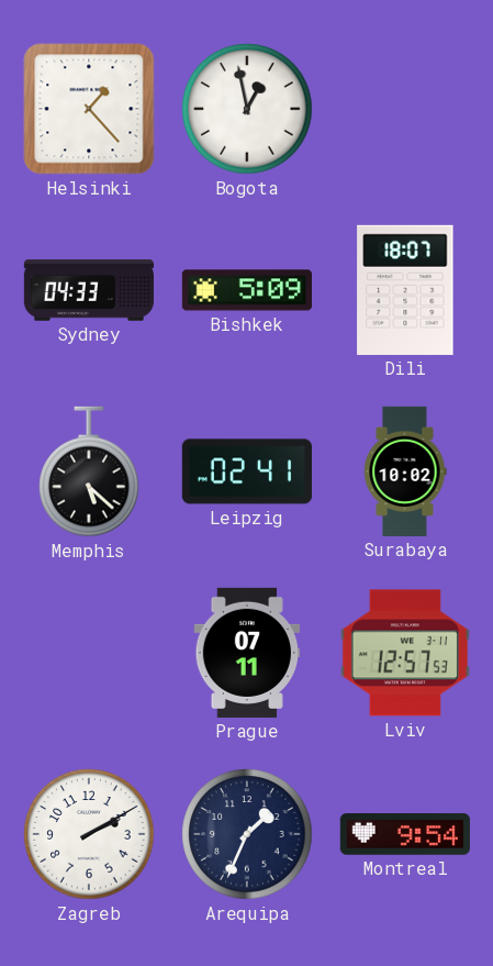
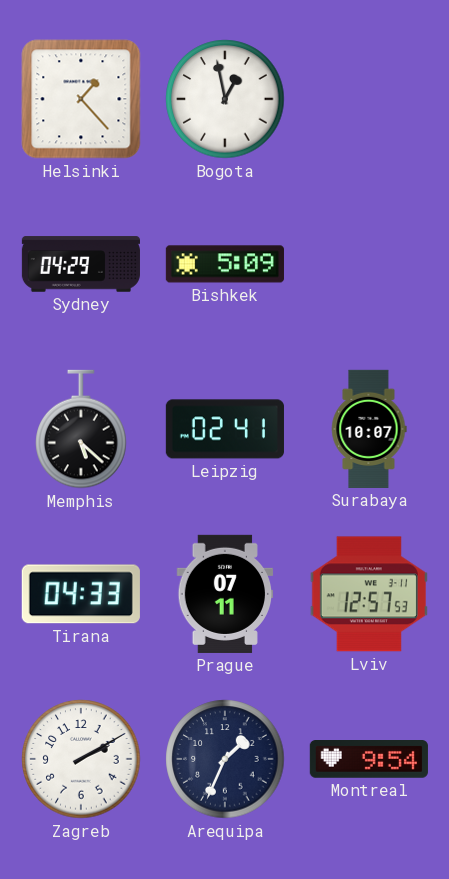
Sydney: 04:33 -> 04:29
Dili: 18:07 -> none
Surabaya: 10:02 -> 10:07
Tirana: none -> 04:33
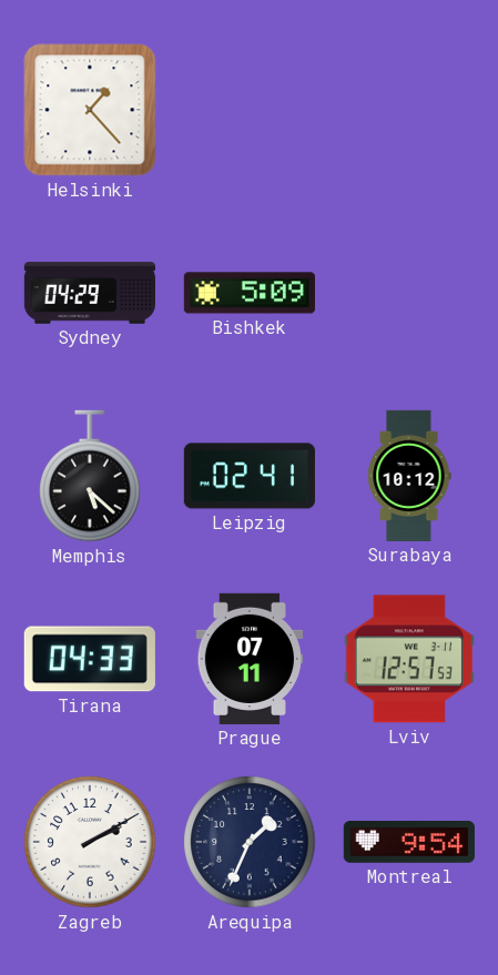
Bogota: 12:58 -> none
Surabaya: 10:07 -> 10:12
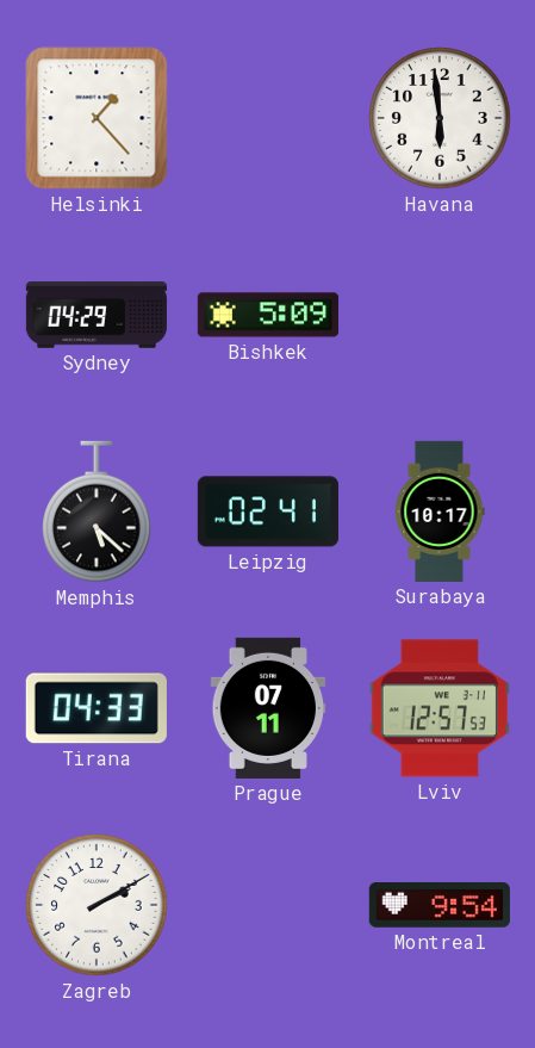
Havana: none -> 5:59
Surabaya: 10:12 -> 10:17
Arequipa: 1:34 -> none
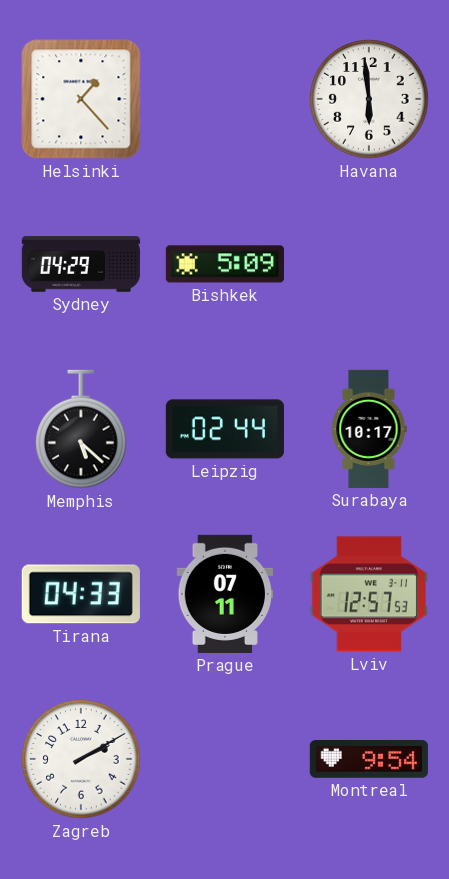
Leipzig: 02:41 -> 02:44
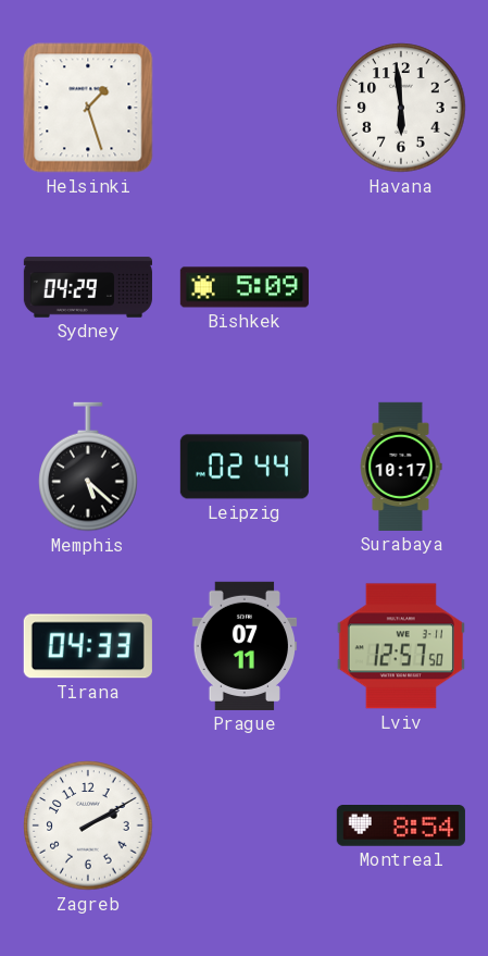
Helsinki: 1:23 -> 1:27
Lviv: 12:57:53 -> 12:57:50
Montreal: 9:54 -> 8:54
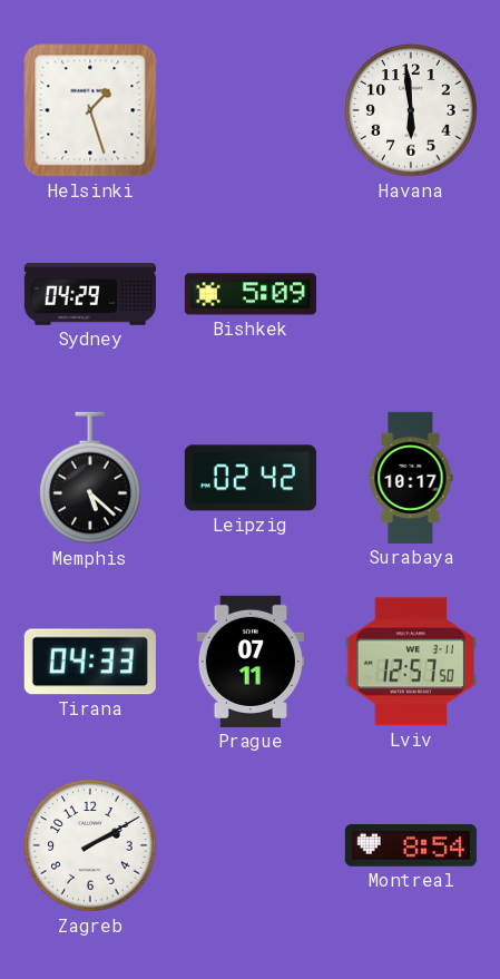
Leipzig: 02:44 -> 02:42
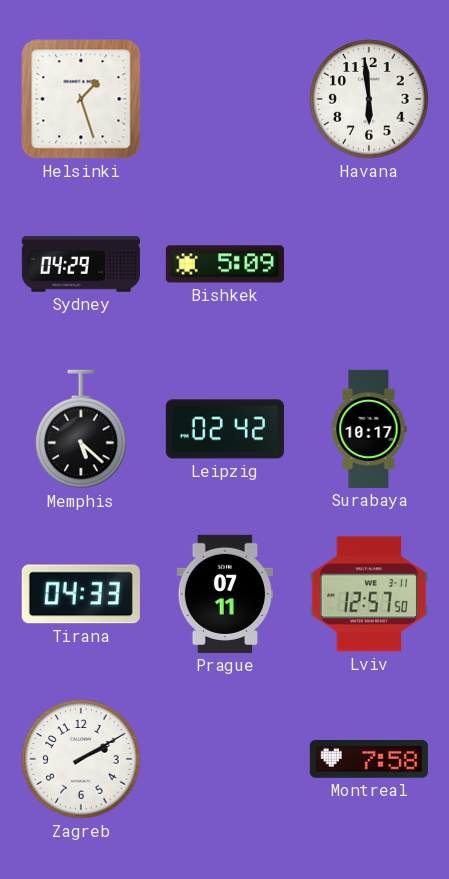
Montreal: 8:54 -> 7:58
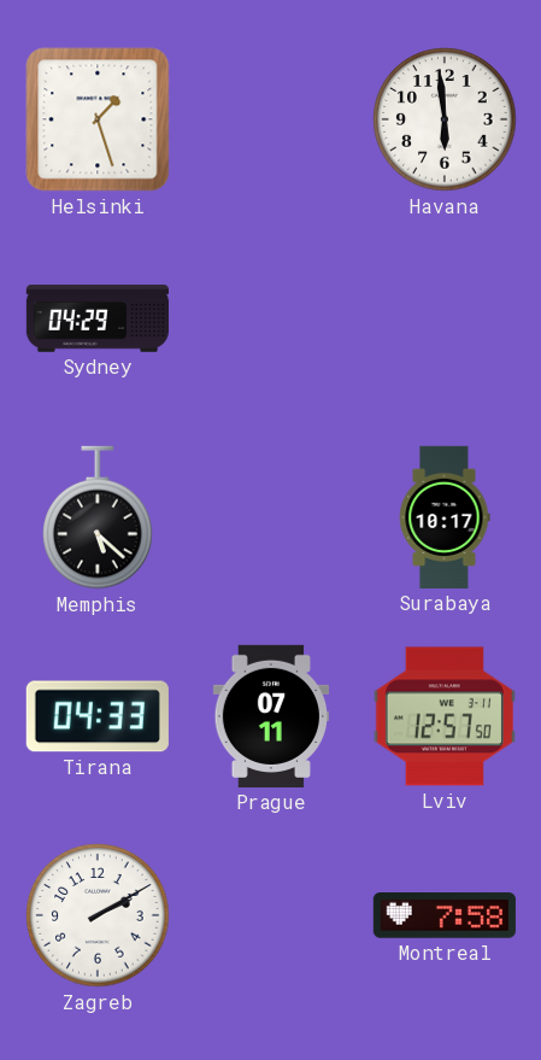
Bishkek: 5:09 -> none
Leipzig: 02:42 -> none
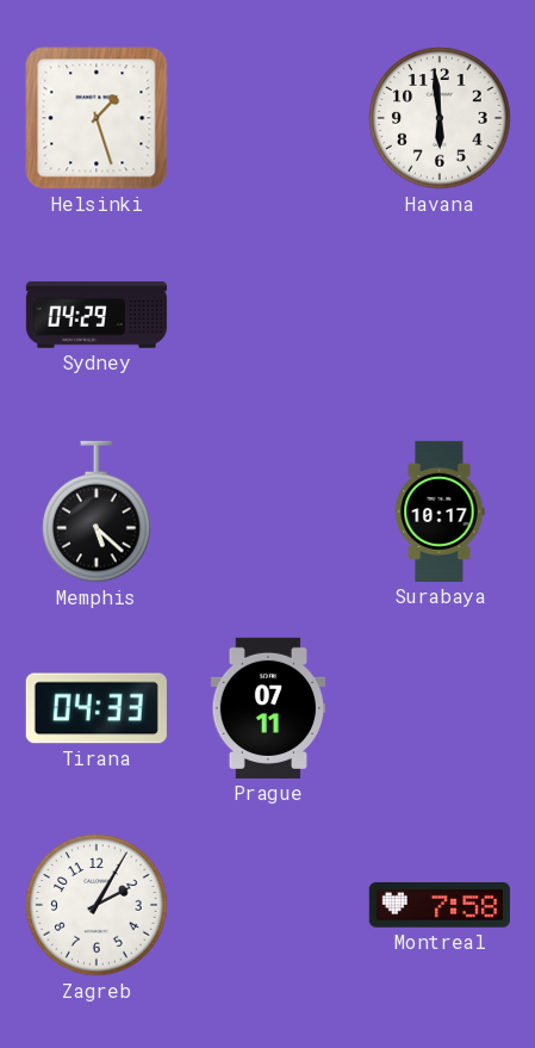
Lviv: 12:57 -> none
Zagreb: 2:10 -> 2:05
